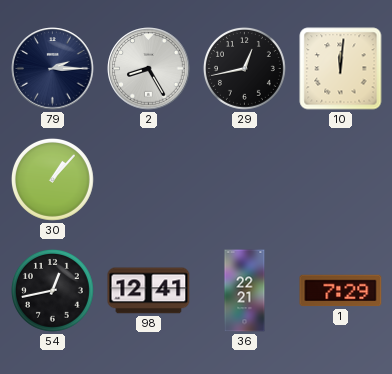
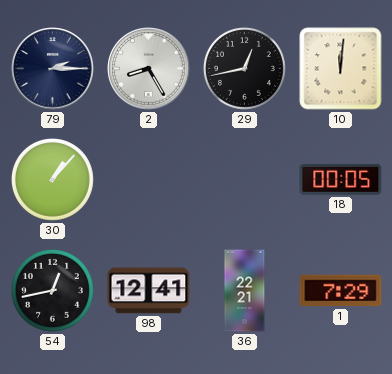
18: none -> 00:05
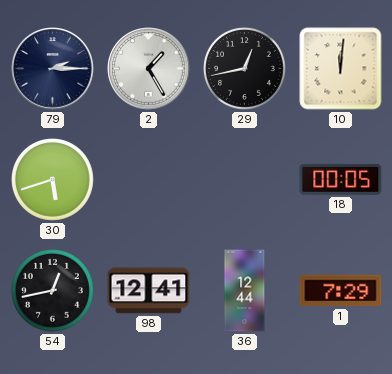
2: 8:25 -> 1:25
30: 1:07 -> 5:42
36: 22:21 -> 12:44
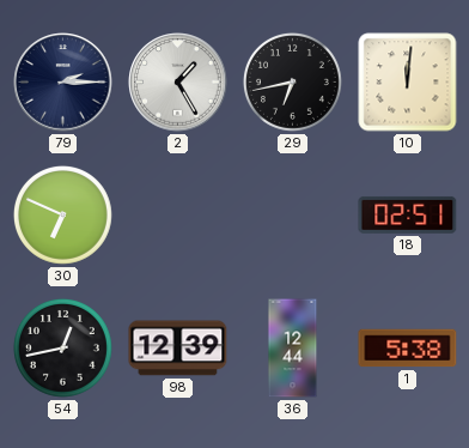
29: 12:43 -> 6:43
30: 5:42 -> 6:49
18: 00:05 -> 02:51
98: 12:41 -> 12:39
1: 7:29 -> 5:38
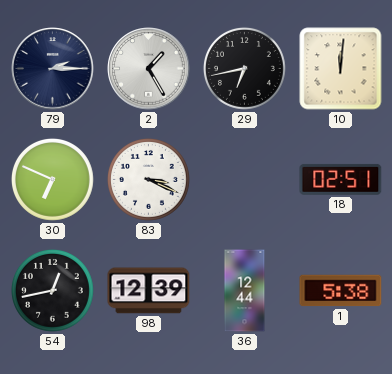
83: none -> 3:19
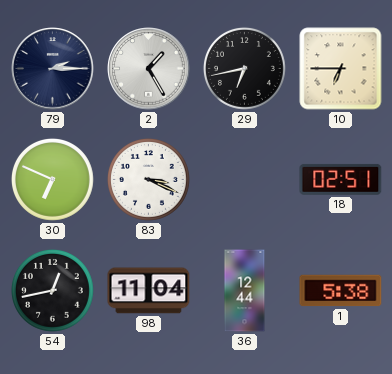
10: 12:01 -> 6:45
98: 12:39 -> 11:04
